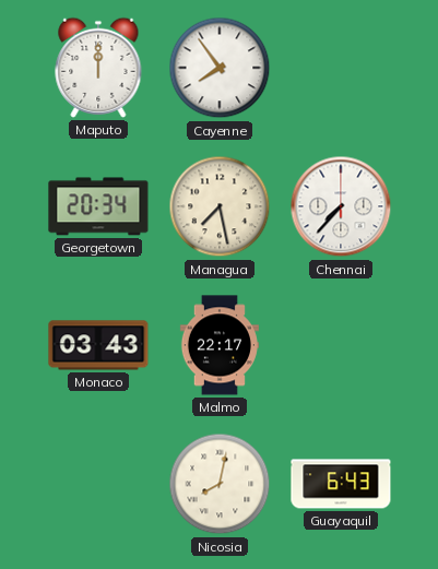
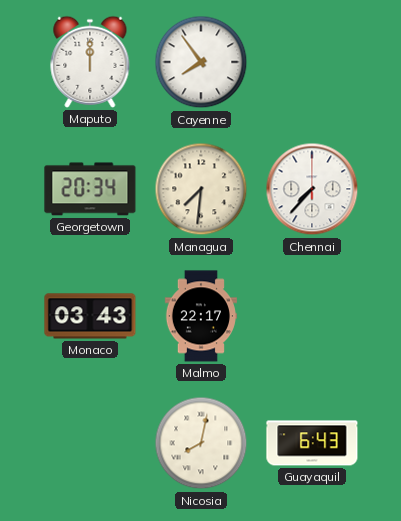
Managua: 7:28 -> 7:31
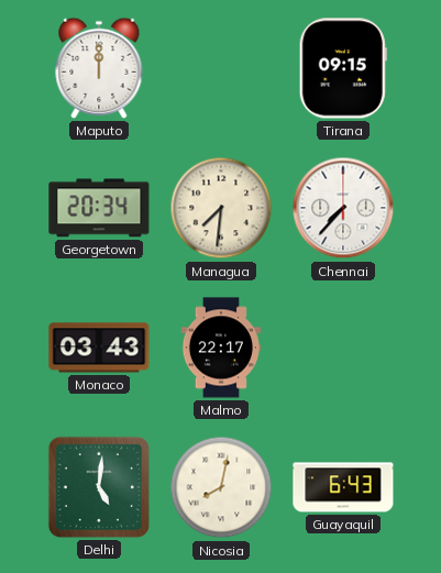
Cayenne: 7:54 -> none
Tirana: none -> 09:15
Delhi: none -> 5:01
